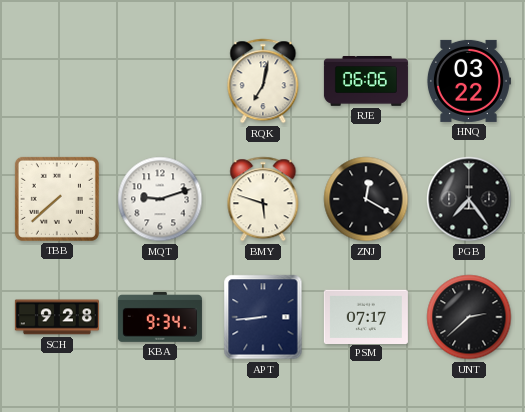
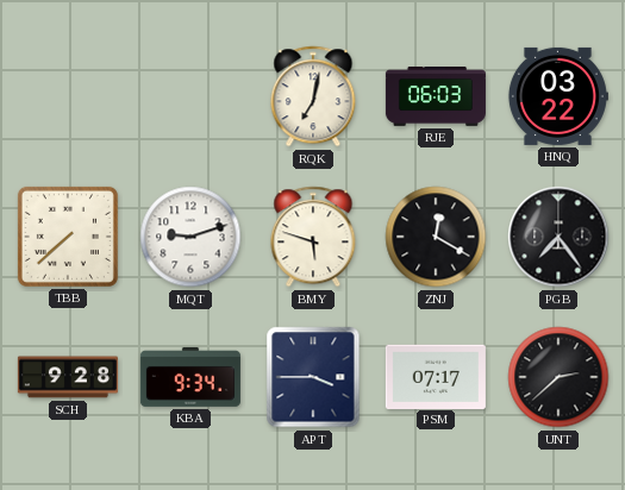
RJE: 06:06 -> 06:03
APT: 8:44 -> 3:45
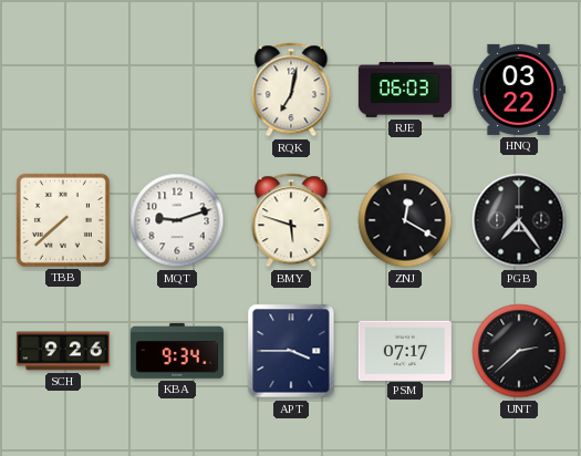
SCH: 9:28 -> 9:26
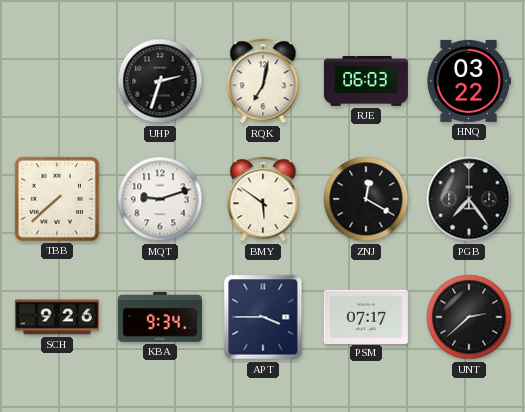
UHP: none -> 2:33
BMY: 5:48 -> 5:51
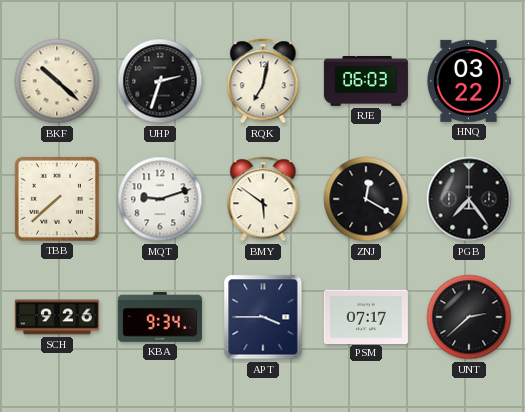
BKF: none -> 10:22
